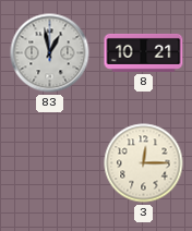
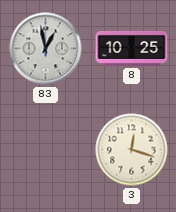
8: 10:21 -> 10:25
3: 12:15 -> 12:18
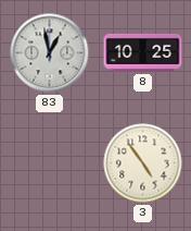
3: 12:18 -> 4:54
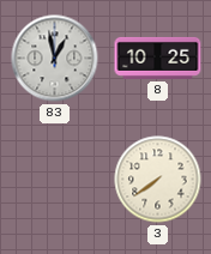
3: 4:54 -> 7:39
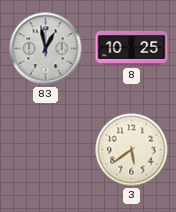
3: 7:39 -> 5:39
